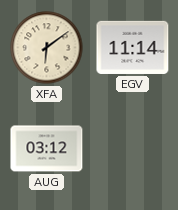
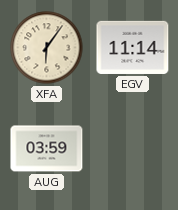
XFA: 6:09 -> 6:06
AUG: 03:12 -> 03:59
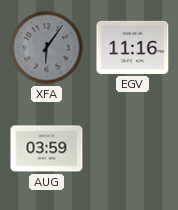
XFA dial: cream -> grey
EGV: 11:14 -> 11:16
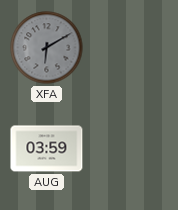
XFA: 6:06 -> 6:10
EGV: 11:16 -> none
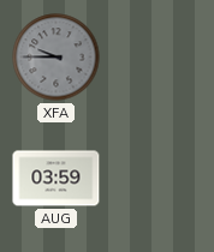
XFA: 6:10 -> 9:45
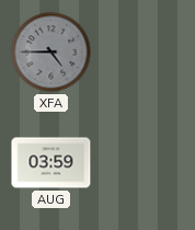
XFA: 9:45 -> 4:45
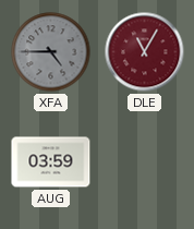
DLE: none -> 11:05
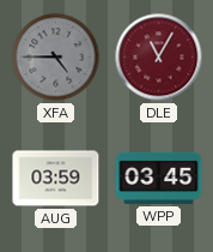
WPP: none -> 03:45
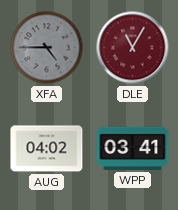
AUG: 03:59 -> 04:02
WPP: 03:45 -> 03:41
